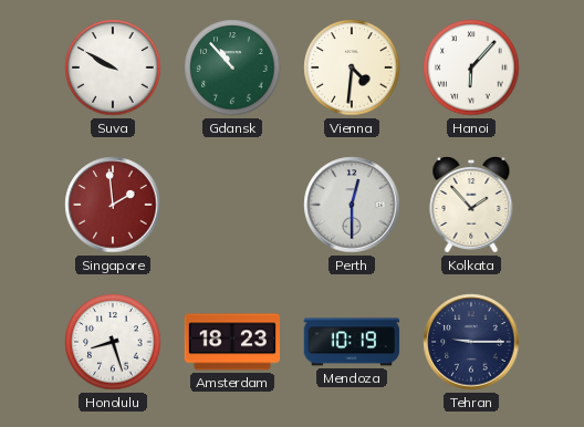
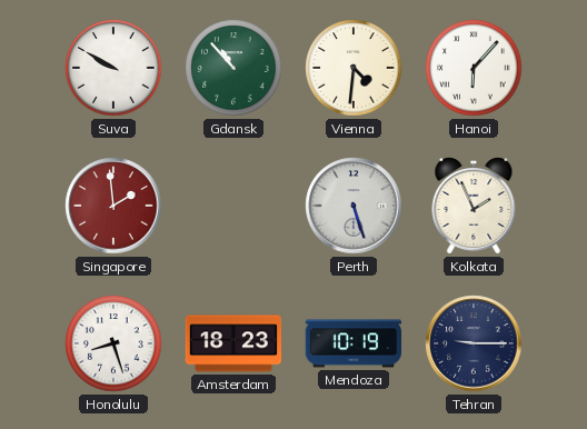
Perth: 12:30 -> 5:27
Kolkata: 1:53 -> 1:56
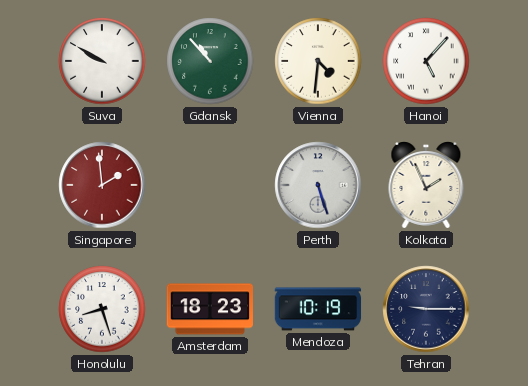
Hanoi: 6:07 -> 5:07
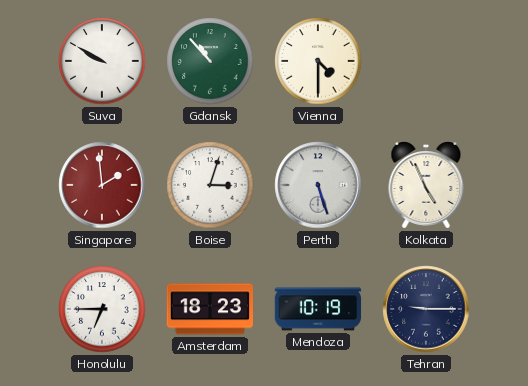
Vienna: 4:31 -> 4:30
Hanoi: 5:07 -> none
Boise: none -> 3:03
Kolkata: 1:56 -> 4:56
Honolulu: 8:27 -> 6:45
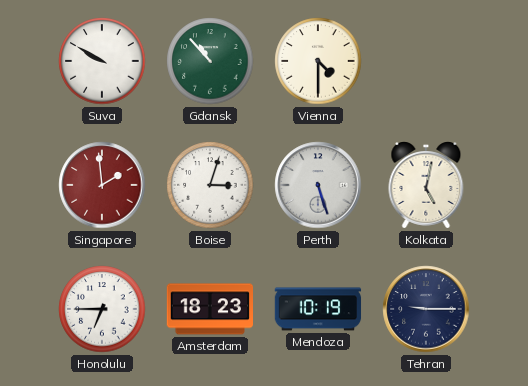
Kolkata: 4:56 -> 5:02
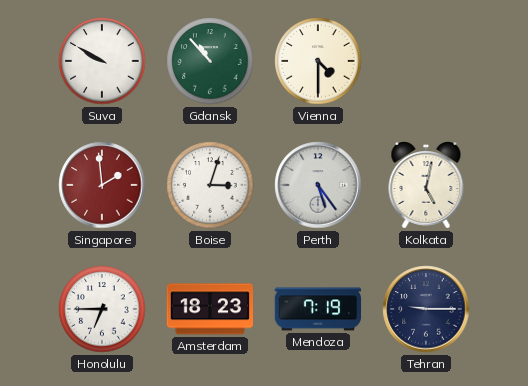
Perth: 5:27 -> 5:24
Mendoza: 10:19 -> 7:19
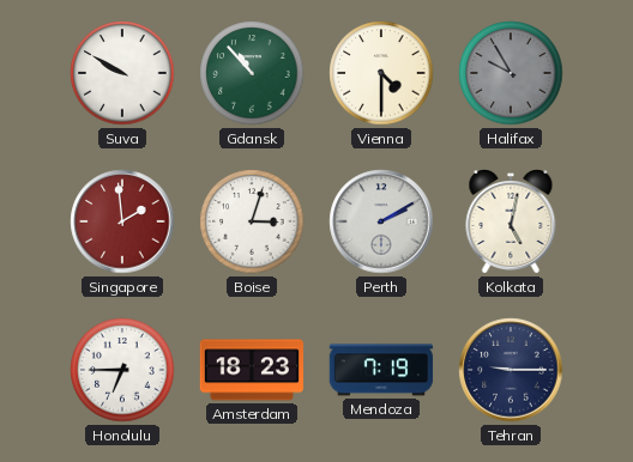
Halifax: none -> 9:55
Perth: 5:24 -> 2:10
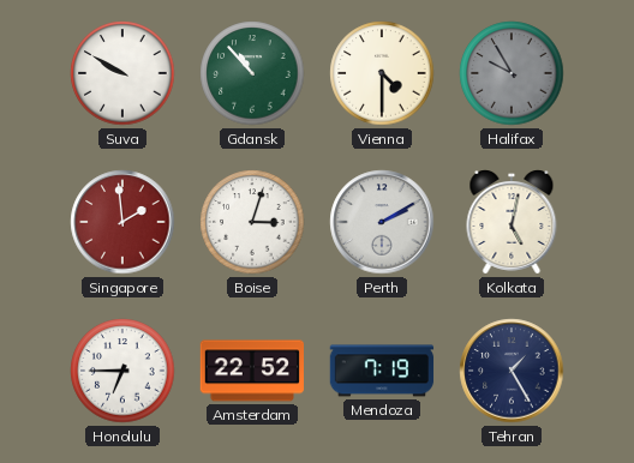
Amsterdam: 18:23 -> 22:52
Tehran: 9:15 -> 1:25
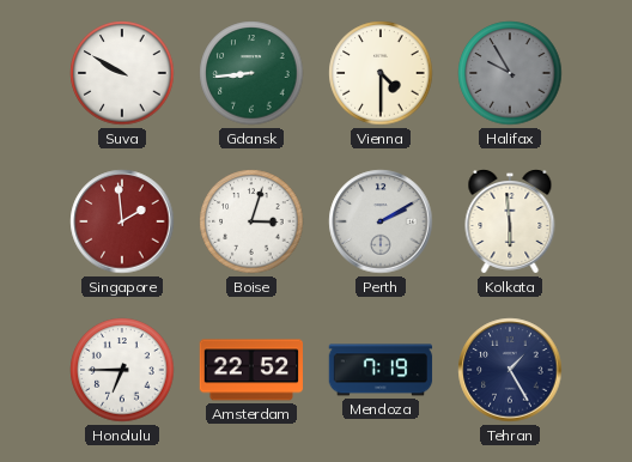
Gdansk: 10:53 -> 8:44
Kolkata: 5:02 -> 5:59
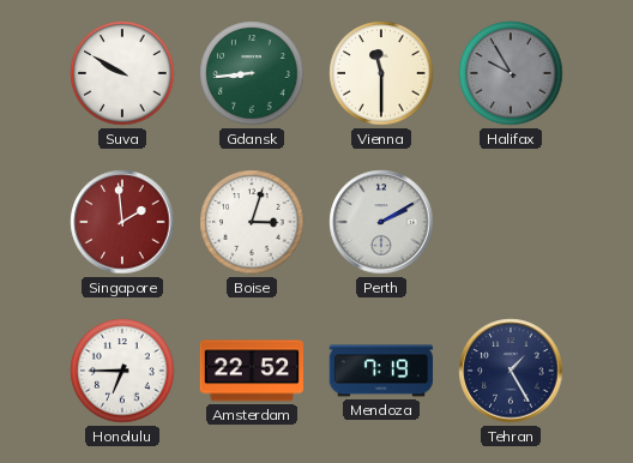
Vienna: 4:30 -> 11:30
Kolkata: 5:59 -> none
